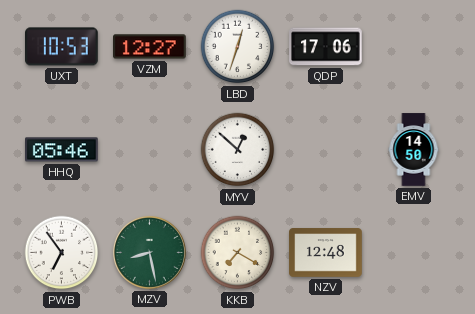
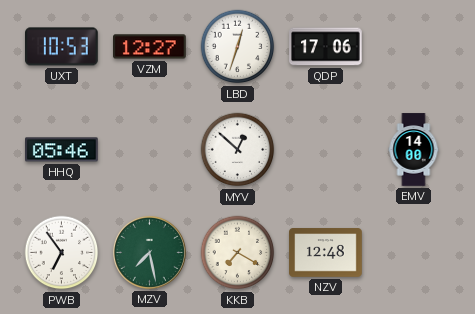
EMV: 14:50 -> 14:00
MZV: 8:28 -> 7:28
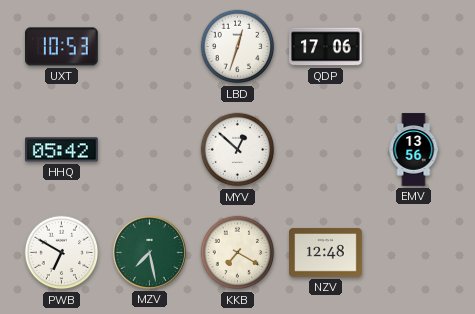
VZM: 12:27 -> none
HHQ: 05:46 -> 05:42
EMV: 14:00 -> 13:56
PWB: 6:54 -> 6:50
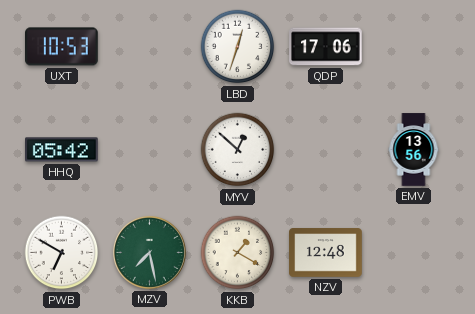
KKB: 7:20 -> 1:20
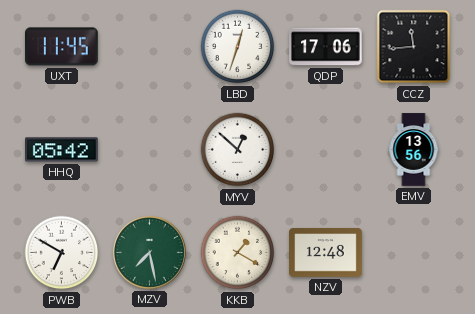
UXT: 10:53 -> 11:45
CCZ: none -> 11:44
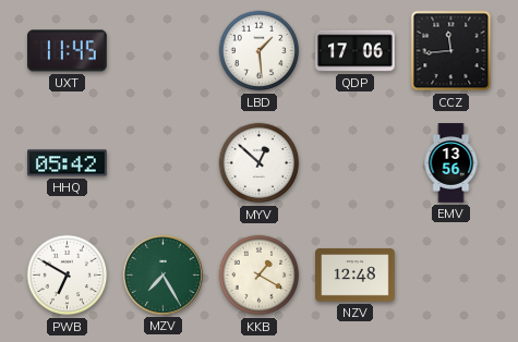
LBD: 12:33 -> 1:29
MZV: 7:28 -> 7:25
